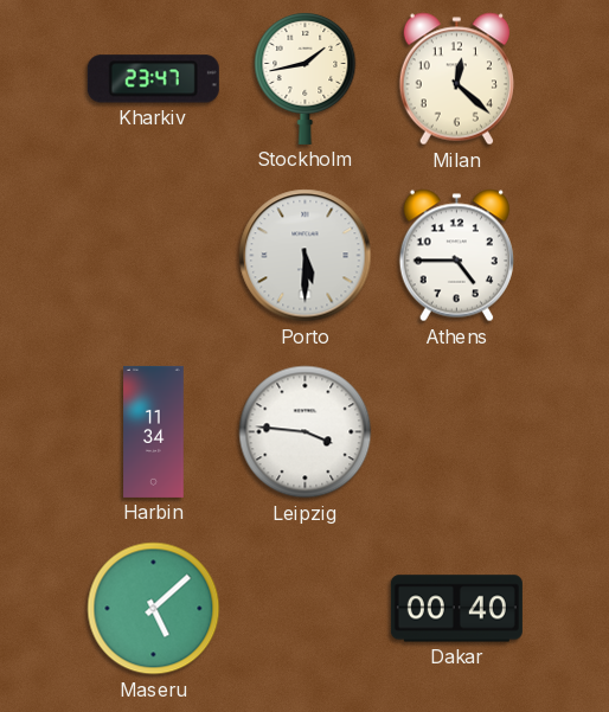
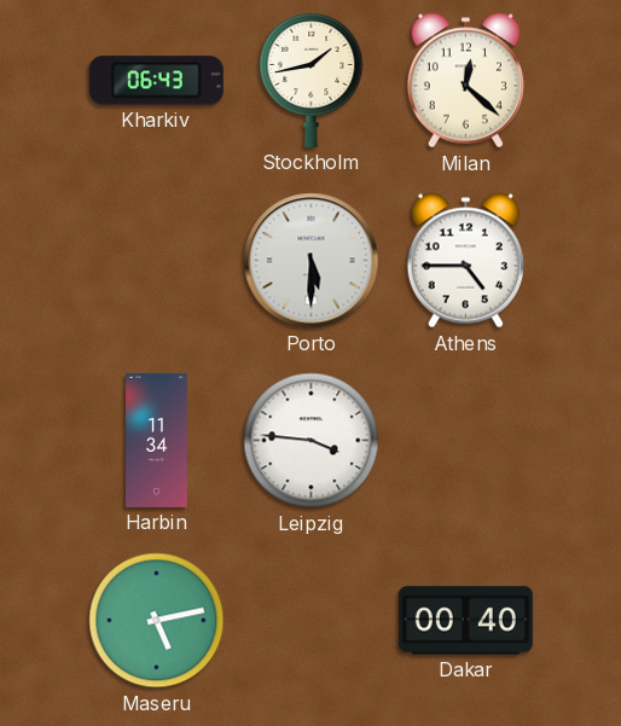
Kharkiv: 23:47 -> 06:43
Maseru: 5:08 -> 5:13
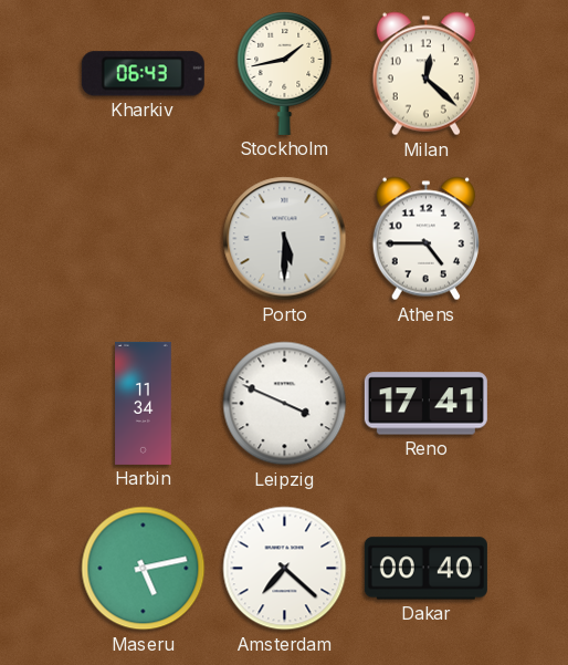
Leipzig: 3:46 -> 3:49
Reno: none -> 17:41
Amsterdam: none -> 7:22
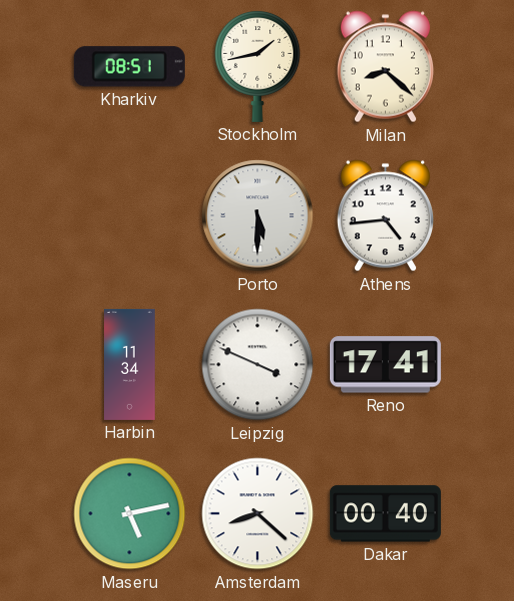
Kharkiv: 06:43 -> 08:51
Milan: 12:22 -> 8:22
Athens: 4:45 -> 4:44
Amsterdam: 7:22 -> 8:22
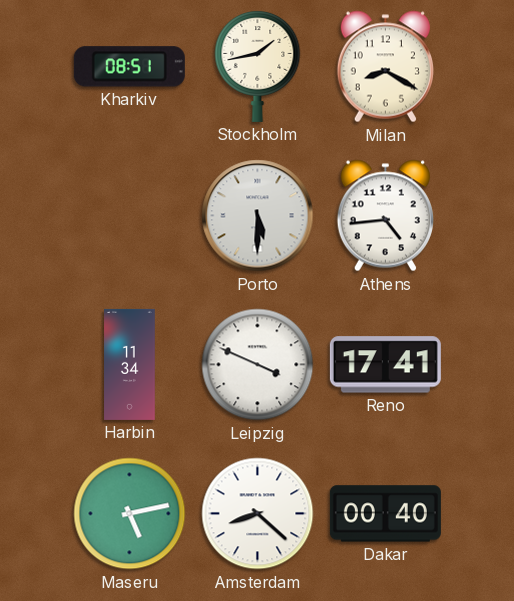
Milan: 8:22 -> 8:20
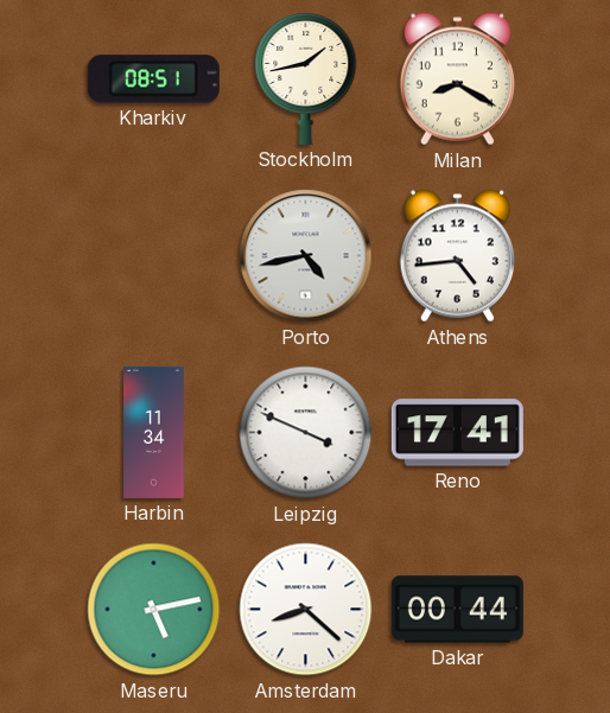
Porto: 5:30 -> 4:43
Dakar: 00:40 -> 00:44
